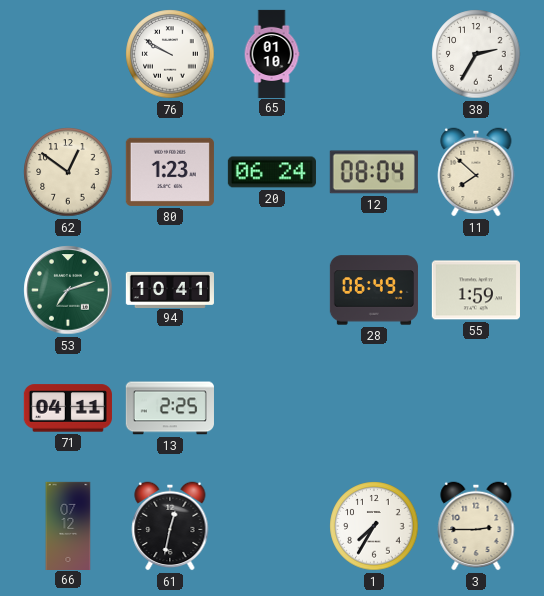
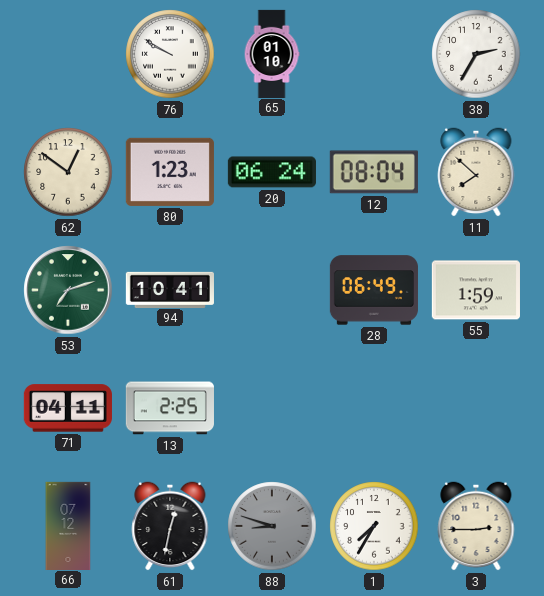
88: none -> 8:48
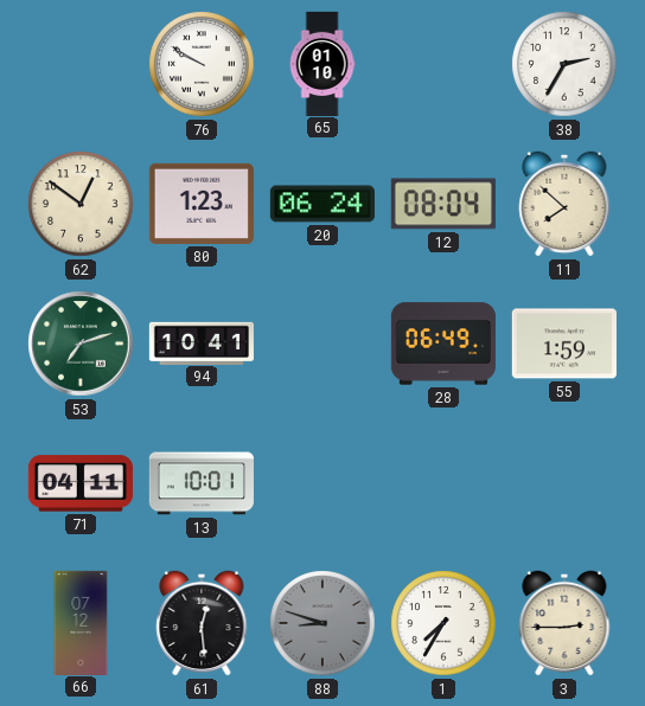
13: 2:25 -> 10:01
61: 12:32 -> 12:29
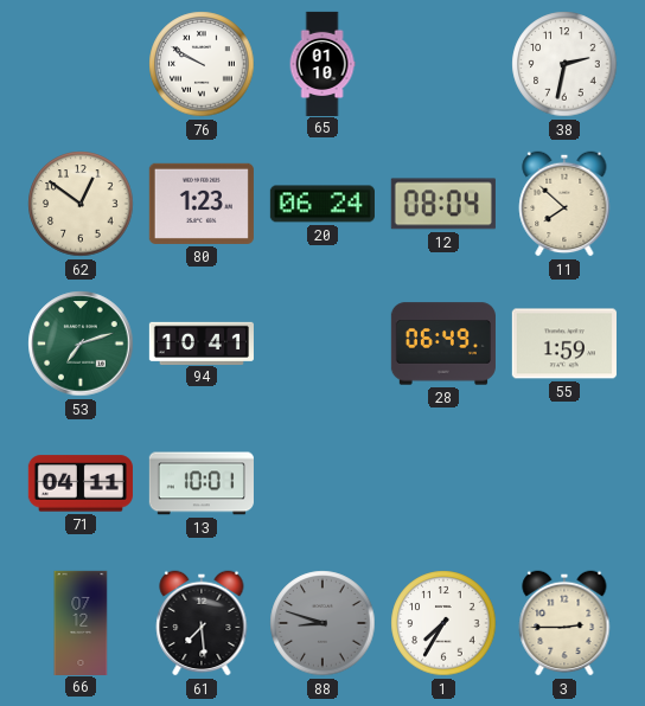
38: 2:35 -> 2:32
61: 12:29 -> 7:29
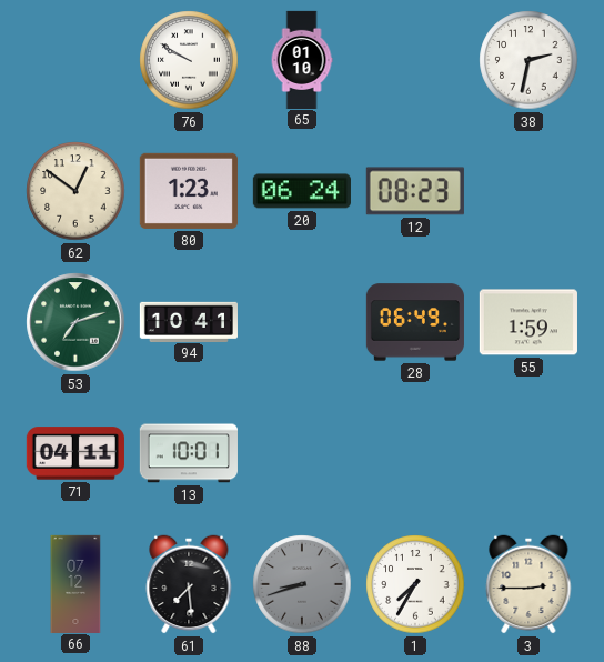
12: 08:04 -> 08:23
11: 7:52 -> none
88: 8:48 -> 8:42
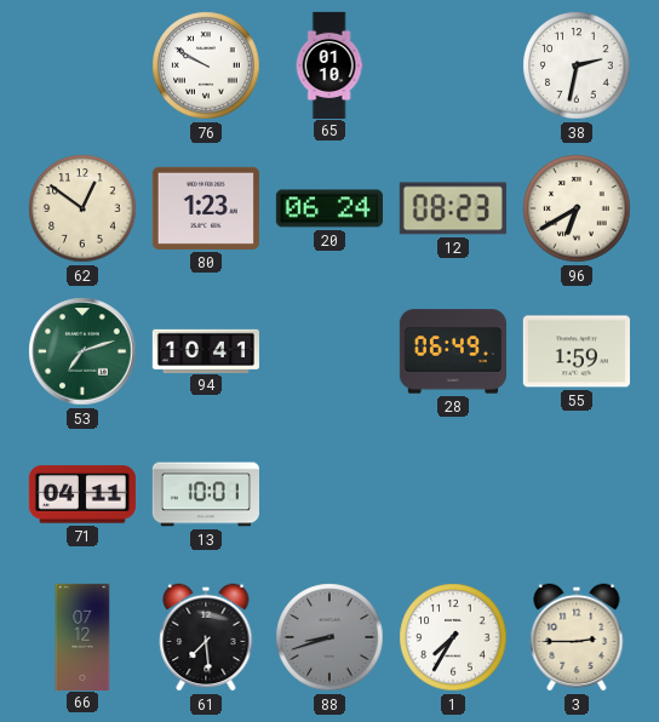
96: none -> 6:40
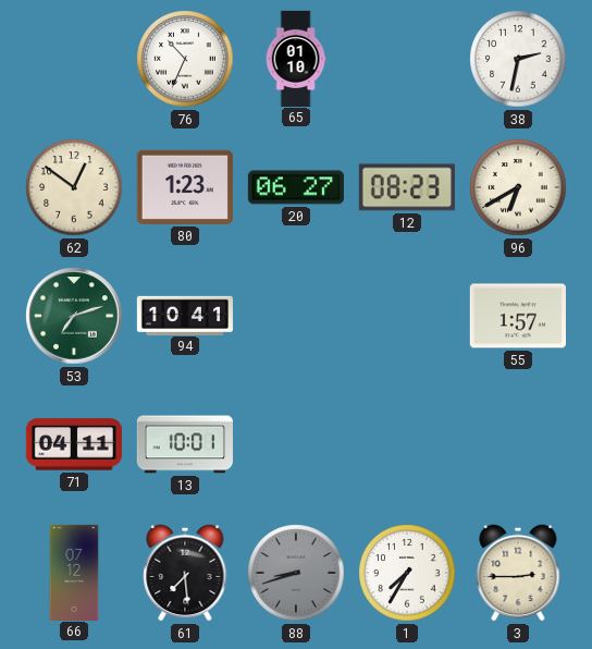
76: 9:50 -> 10:34
20: 06:24 -> 06:27
28: 06:49 -> none
55: 1:59 -> 1:57
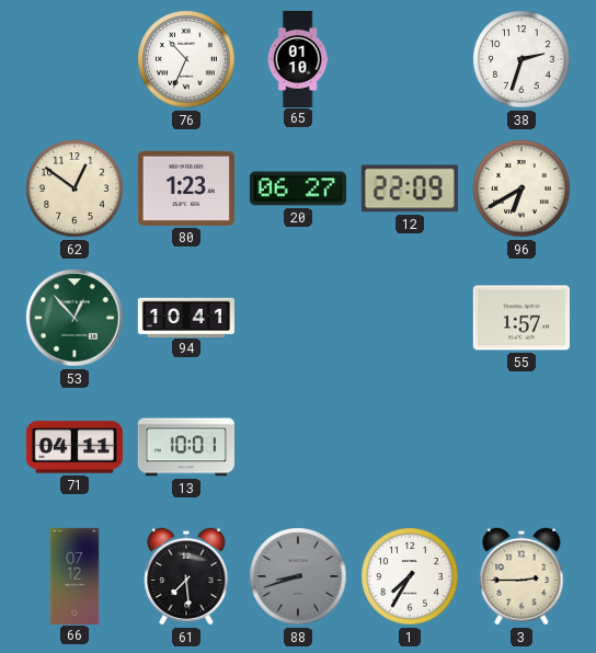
38: 2:32 -> 2:33
12: 08:23 -> 22:09
53: 7:12 -> 12:53
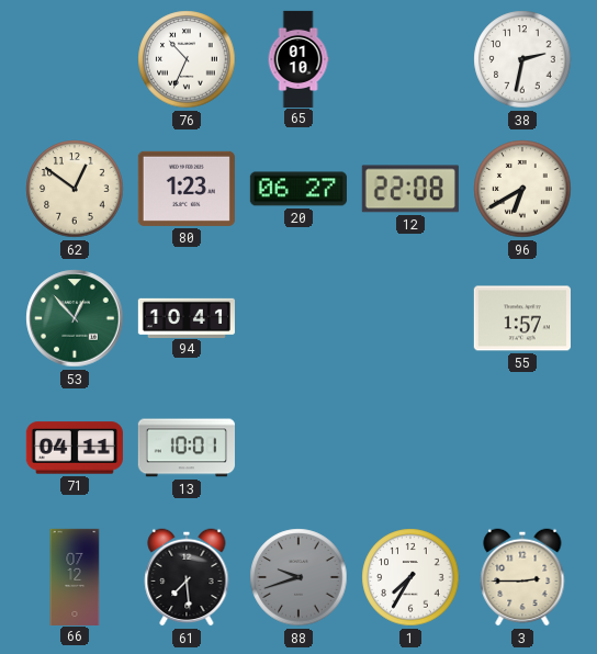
38: 2:33 -> 2:32
12: 22:09 -> 22:08
88: 8:42 -> 9:42
